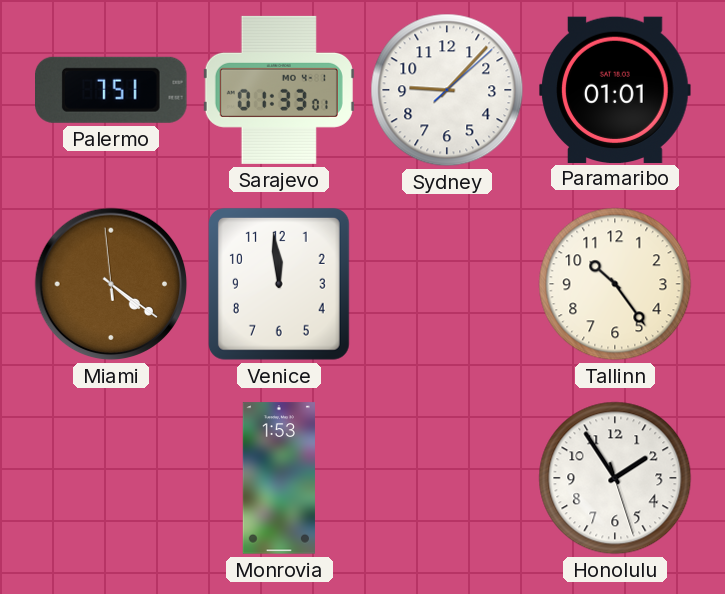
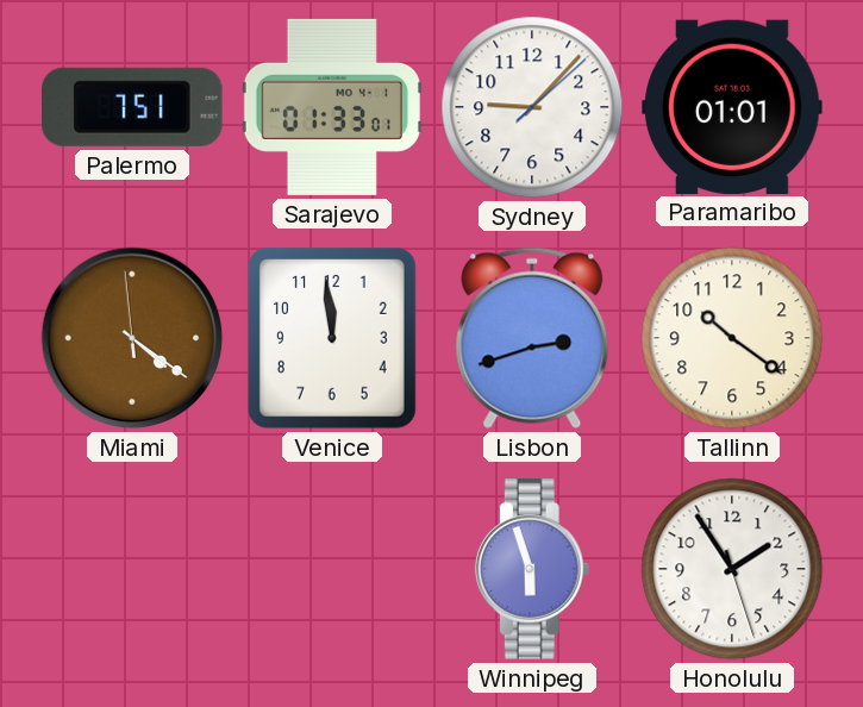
Lisbon: none -> 2:42
Tallinn: 10:24 -> 10:21
Monrovia: 1:53 -> none
Winnipeg: none -> 5:57
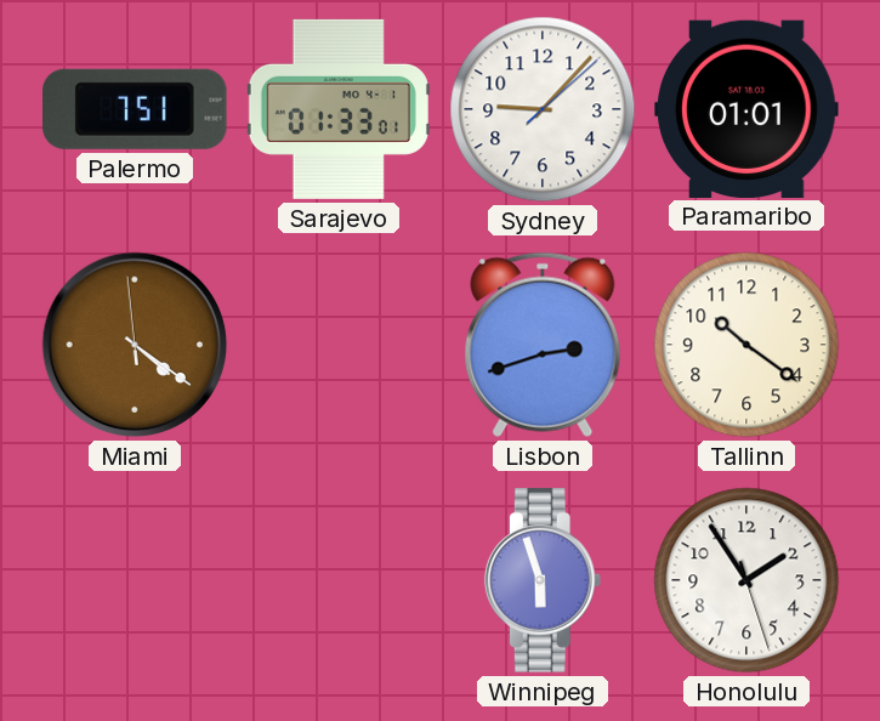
Venice: 11:59 -> none
